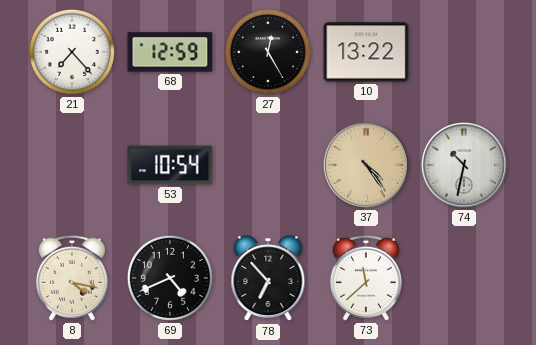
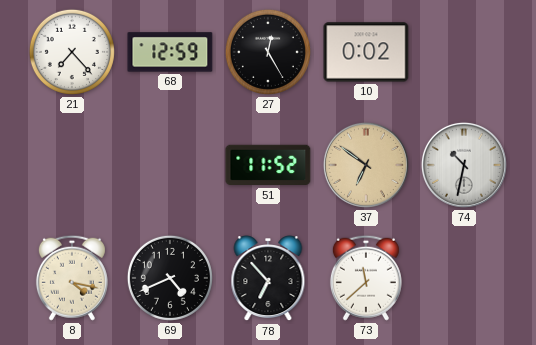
10: 13:22 -> 0:02
53: 10:54 -> none
51: none -> 11:52
37: 4:24 -> 6:51
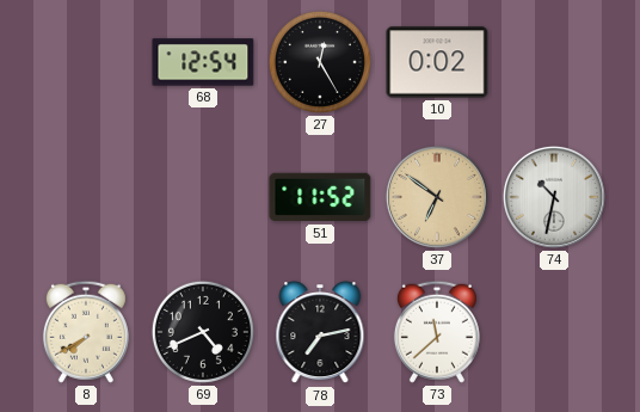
21: 7:23 -> none
68: 12:59 -> 12:54
8: 4:17 -> 7:40
78: 6:53 -> 7:13
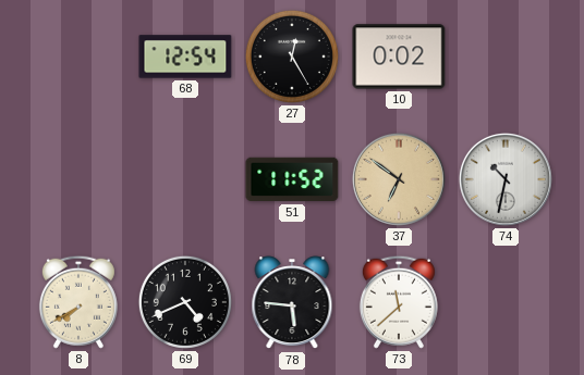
78: 7:13 -> 5:46
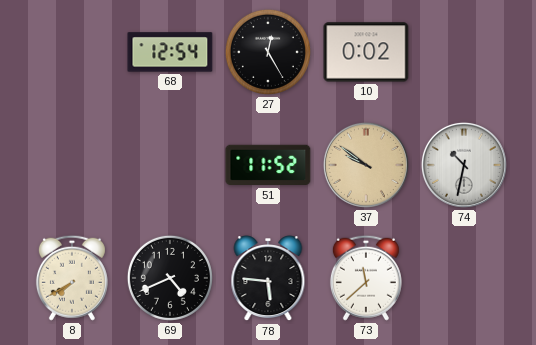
37: 6:51 -> 9:51
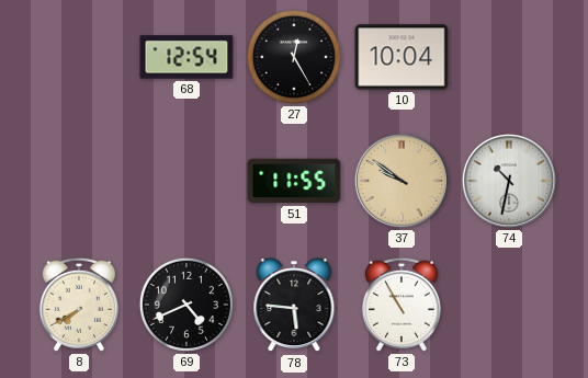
10: 0:02 -> 10:04
51: 11:52 -> 11:55
73: 11:38 -> 10:55
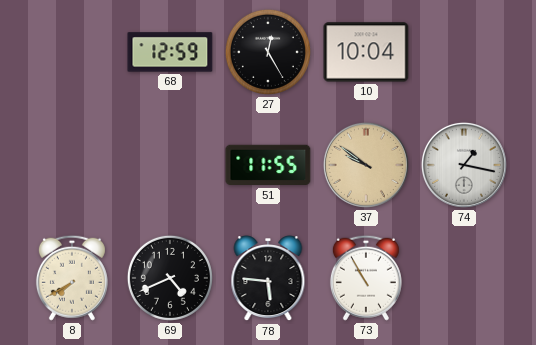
68: 12:54 -> 12:59
74: 10:32 -> 1:17
